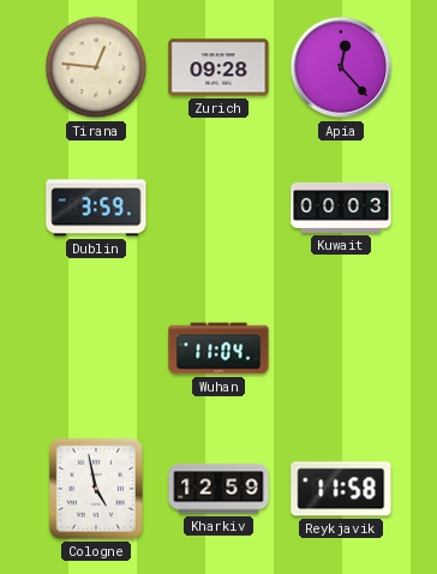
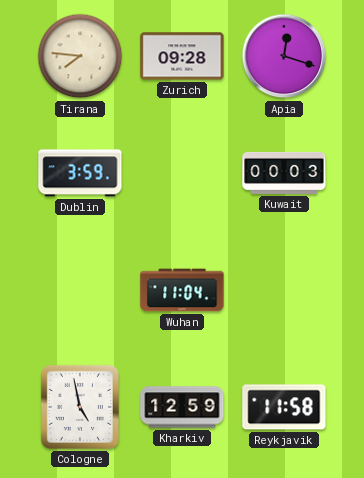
Tirana: 12:46 -> 7:46
Apia: 12:23 -> 12:18
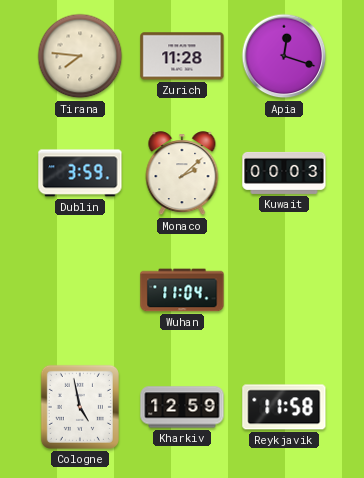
Zurich: 09:28 -> 11:28
Monaco: none -> 2:08
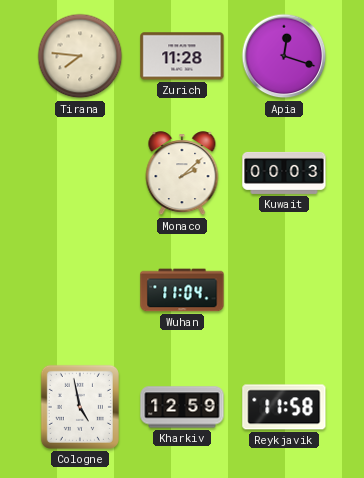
Dublin: 3:59 -> none
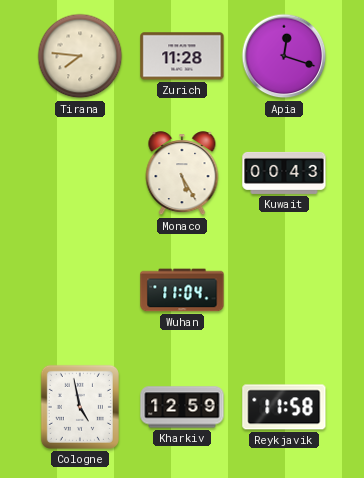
Monaco: 2:08 -> 5:25
Kuwait: 00:03 -> 00:43
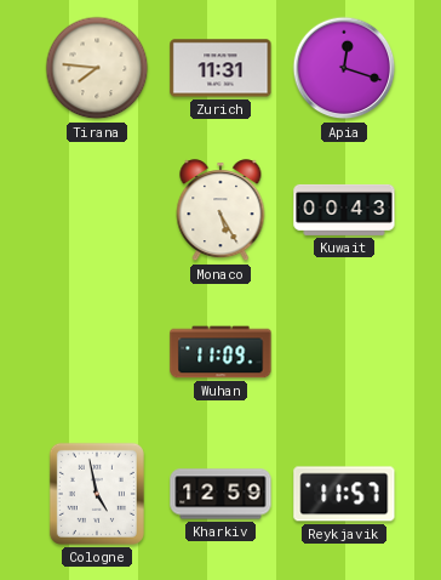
Zurich: 11:28 -> 11:31
Wuhan: 11:04 -> 11:09
Reykjavik: 11:58 -> 11:57
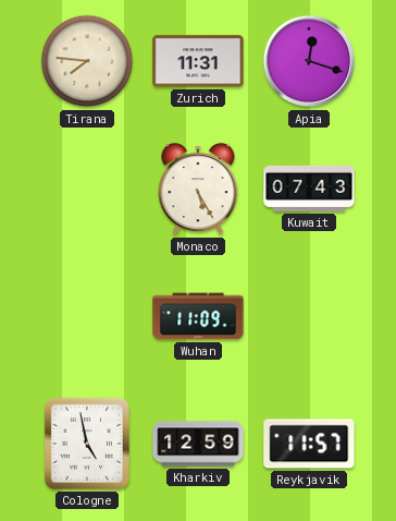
Kuwait: 00:43 -> 07:43
